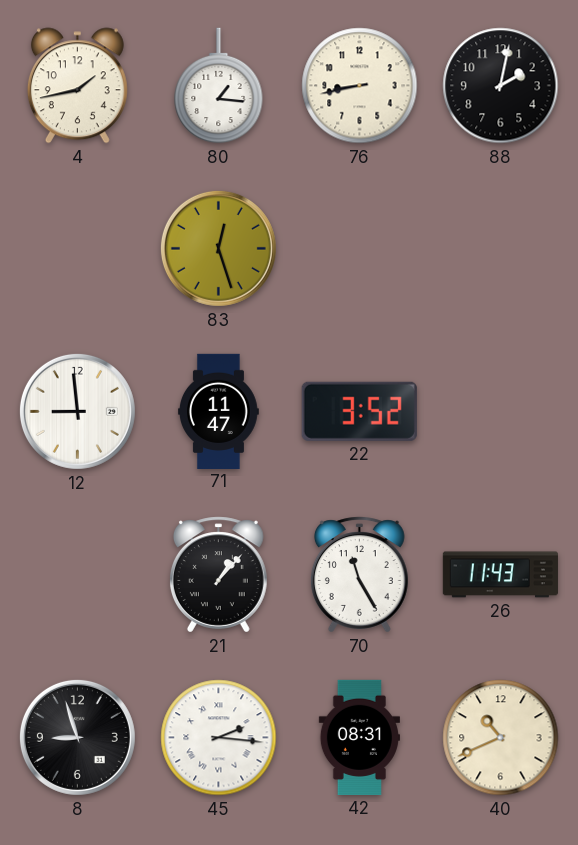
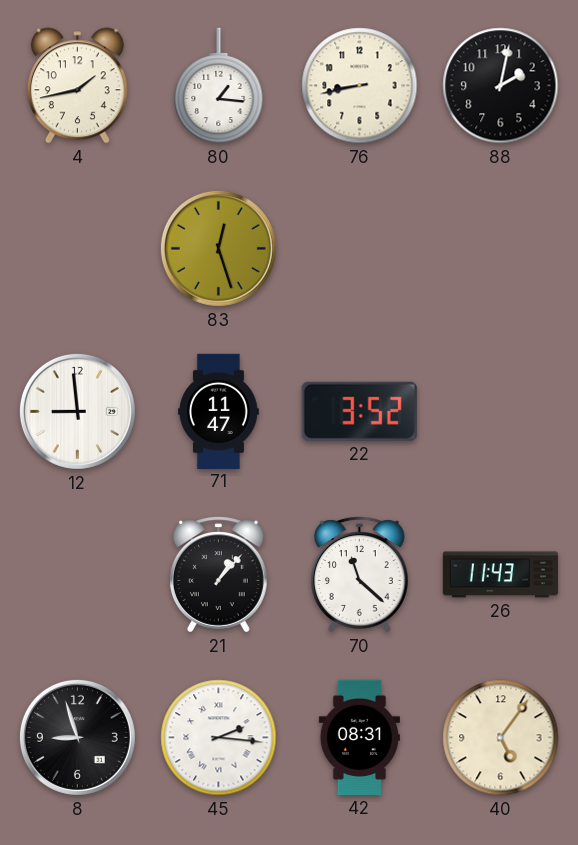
70: 11:25 -> 11:22
40: 10:41 -> 5:06
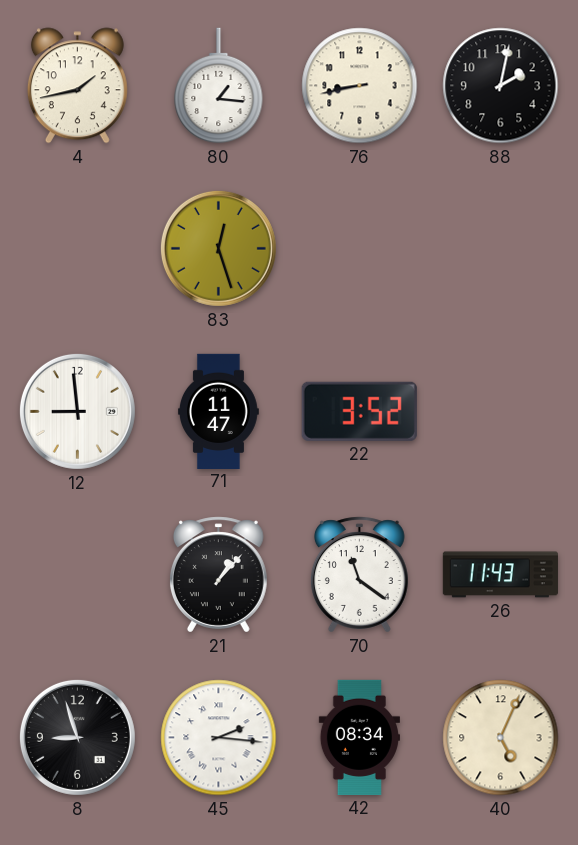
70: 11:22 -> 11:21
42: 08:31 -> 08:34
40: 5:06 -> 5:04
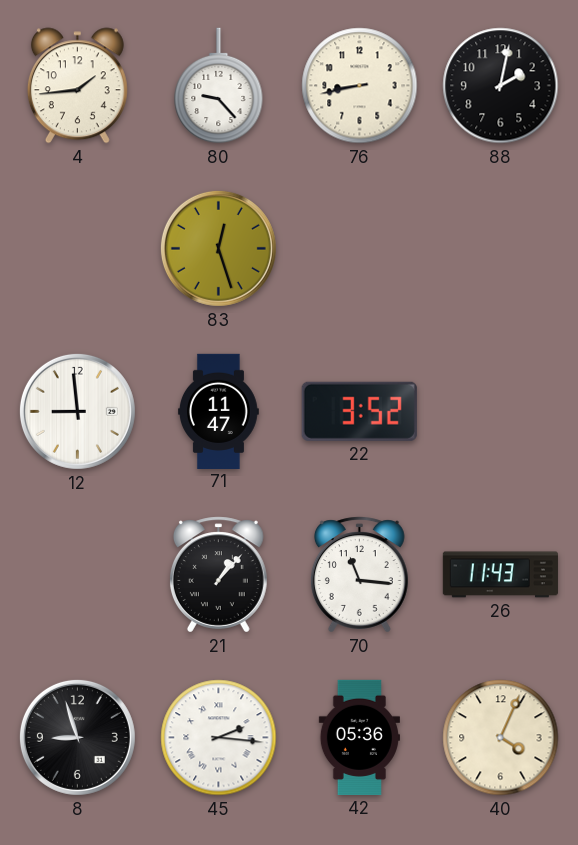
4: 1:43 -> 1:44
80: 1:16 -> 9:23
70: 11:21 -> 11:16
42: 08:34 -> 05:36
40: 5:04 -> 4:04
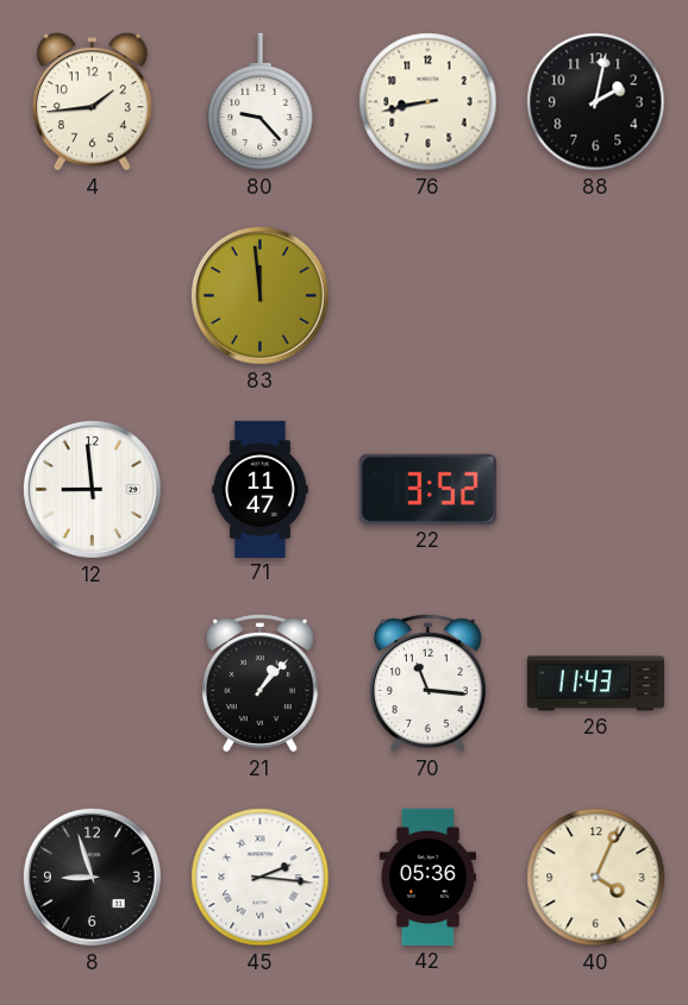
83: 12:27 -> 11:59
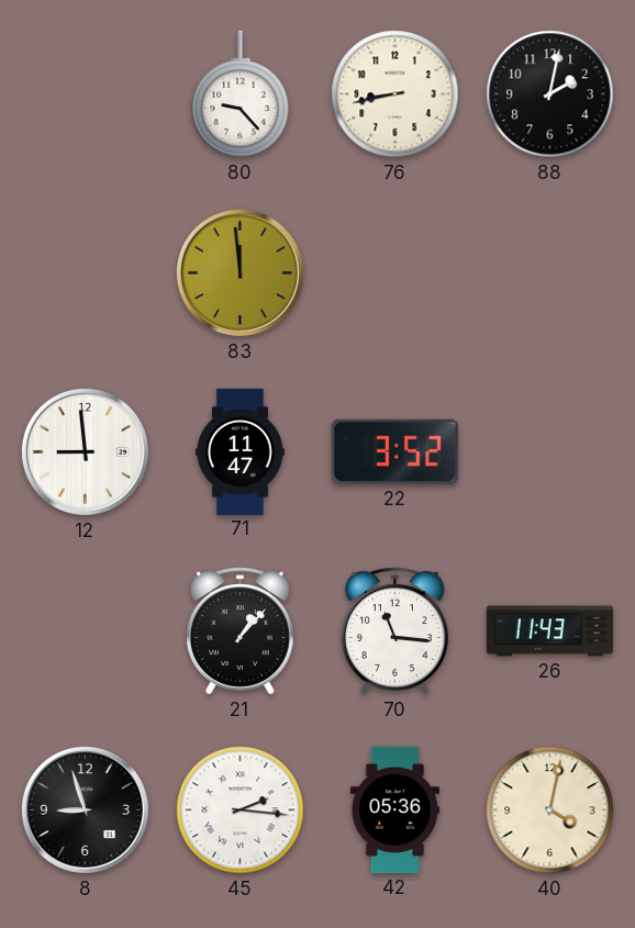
4: 1:44 -> none
40: 4:04 -> 4:02
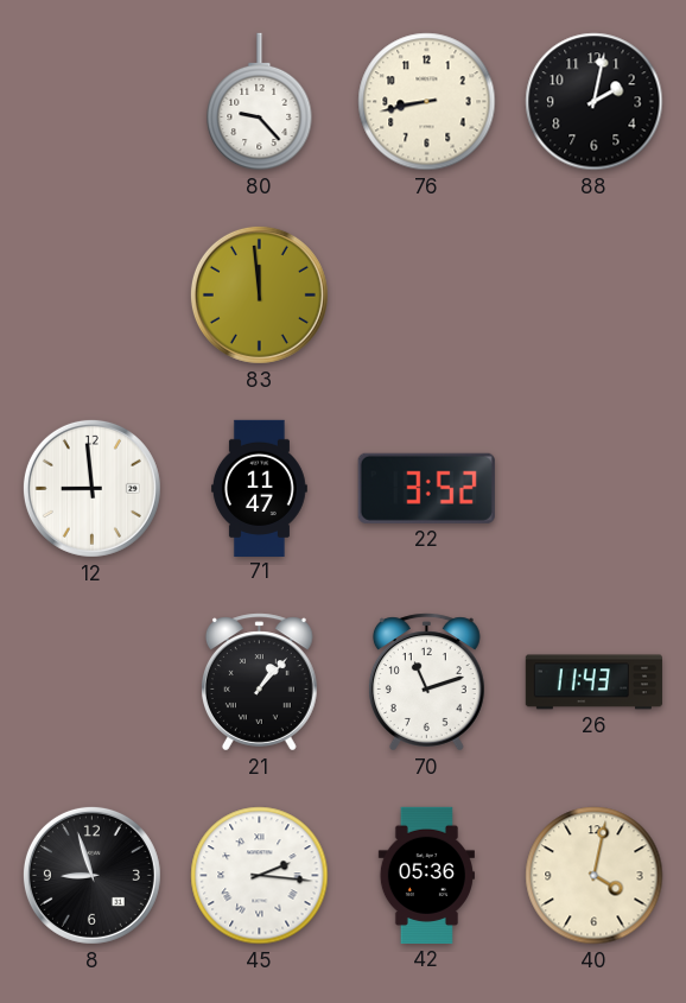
70: 11:16 -> 11:12
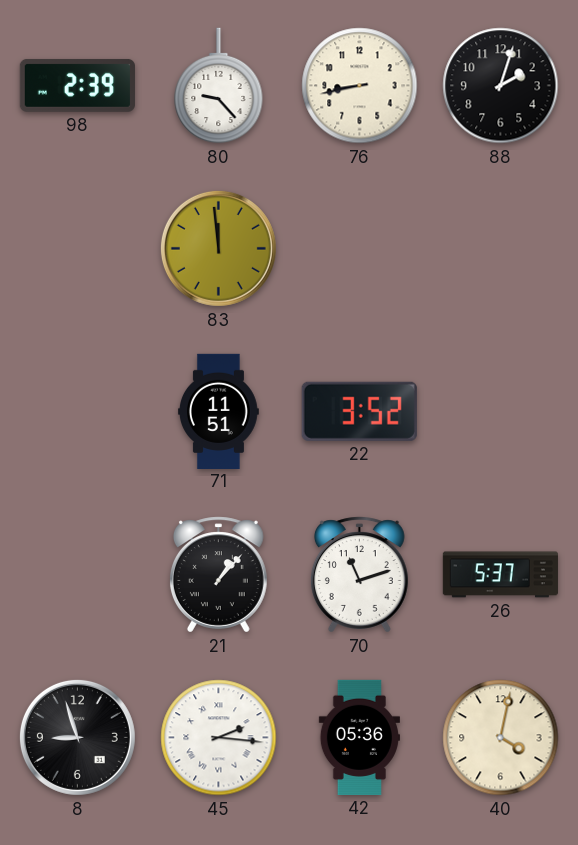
98: none -> 2:39
88: 2:02 -> 2:03
12: 8:59 -> none
71: 11:47 -> 11:51
26: 11:43 -> 5:37
